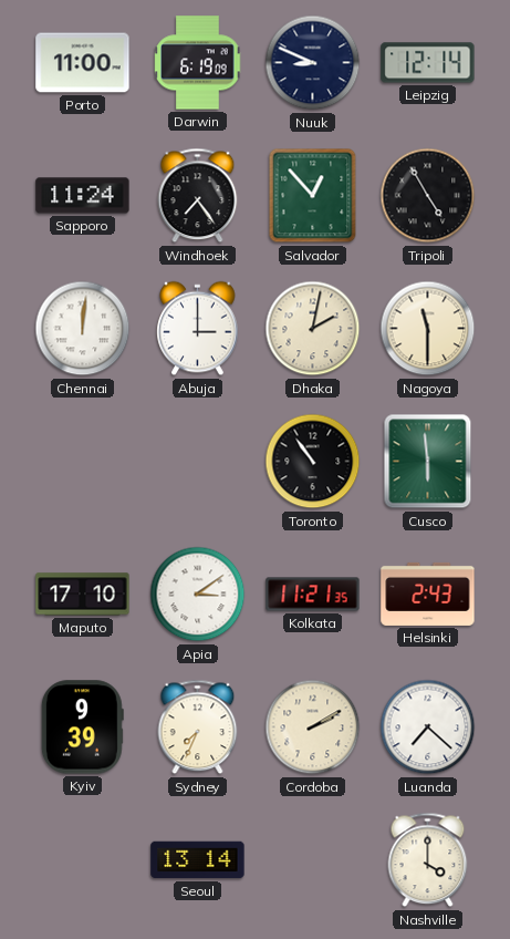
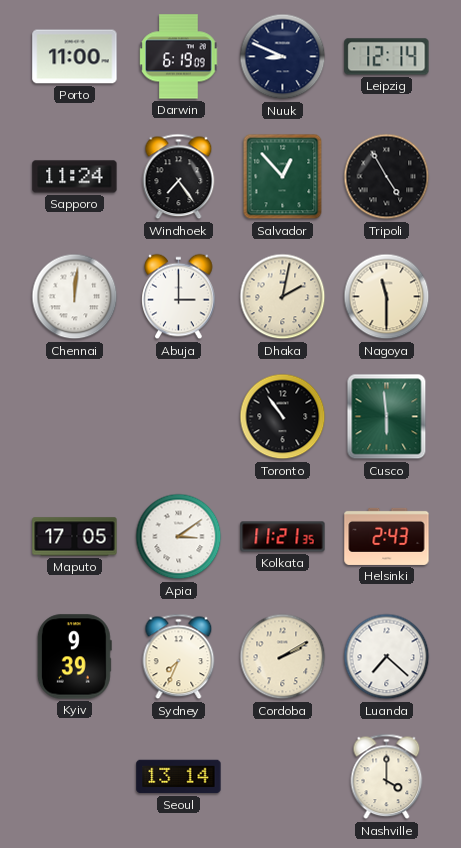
Maputo: 17:10 -> 17:05
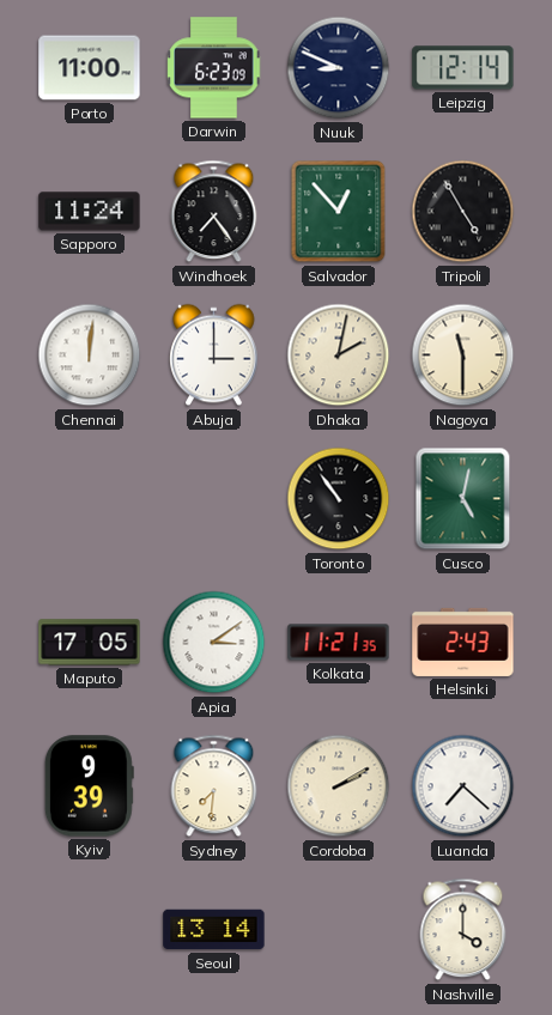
Darwin: 6:19 -> 6:23
Cusco: 5:59 -> 5:02
Sydney: 7:34 -> 7:31
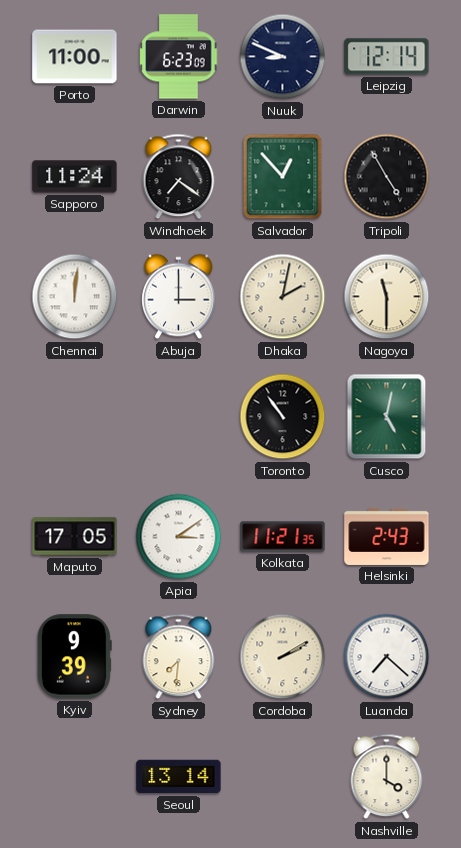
Windhoek: 7:24 -> 7:21
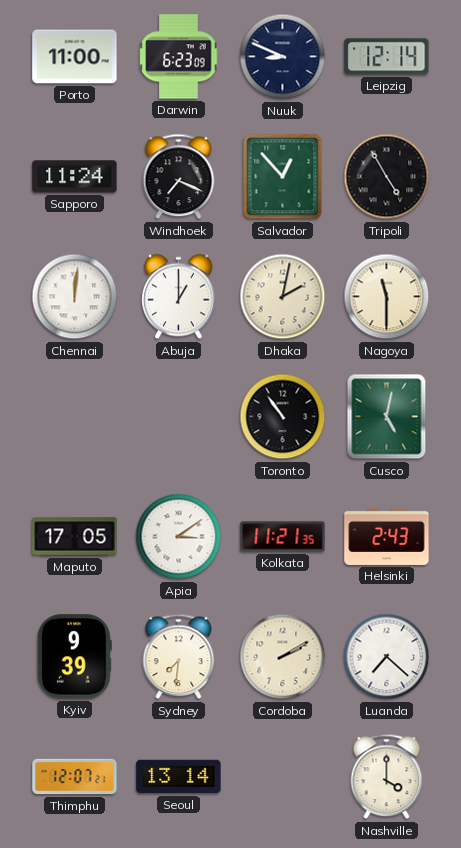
Windhoek: 7:21 -> 7:19
Abuja: 3:00 -> 1:00
Thimphu: none -> 12:07
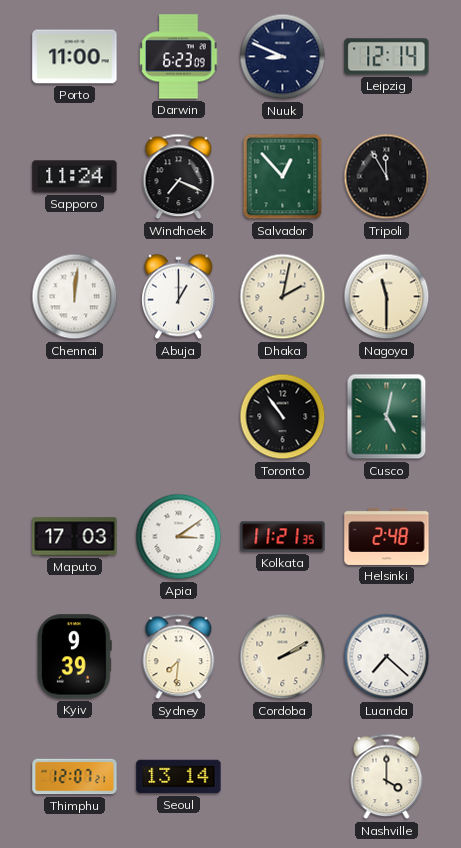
Tripoli: 4:55 -> 11:55
Maputo: 17:05 -> 17:03
Helsinki: 2:43 -> 2:48
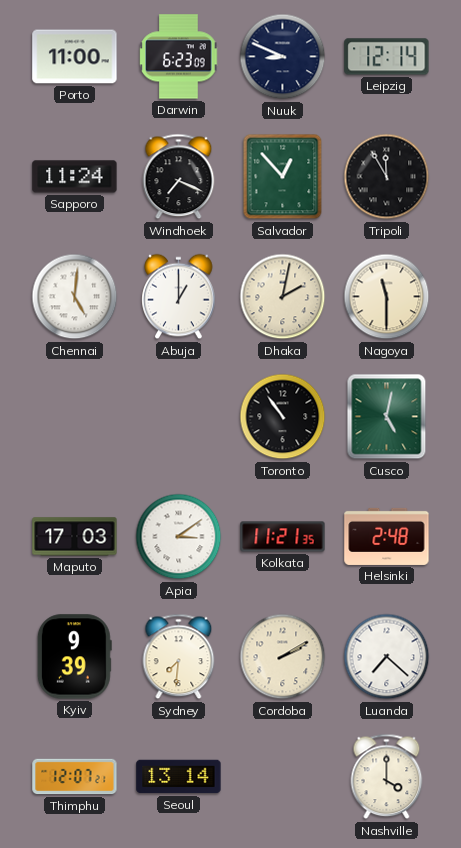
Chennai: 12:01 -> 5:01
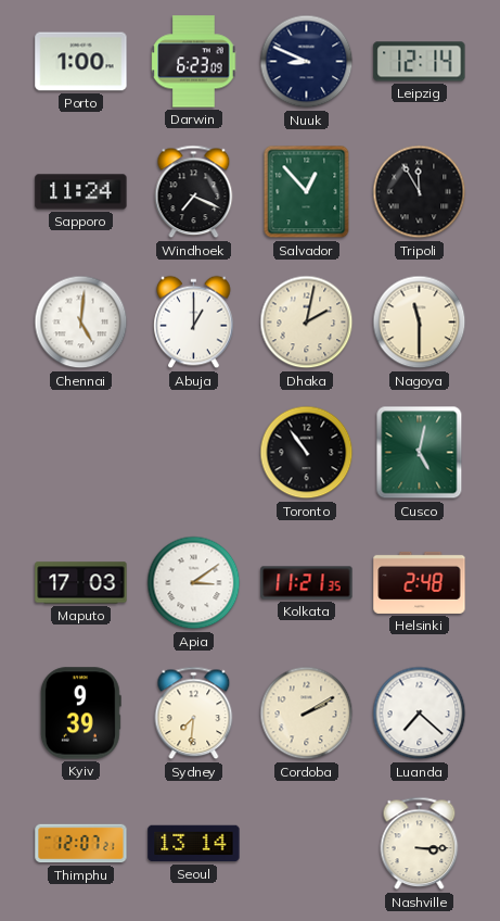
Porto: 11:00 -> 1:00
Nashville: 4:00 -> 3:15
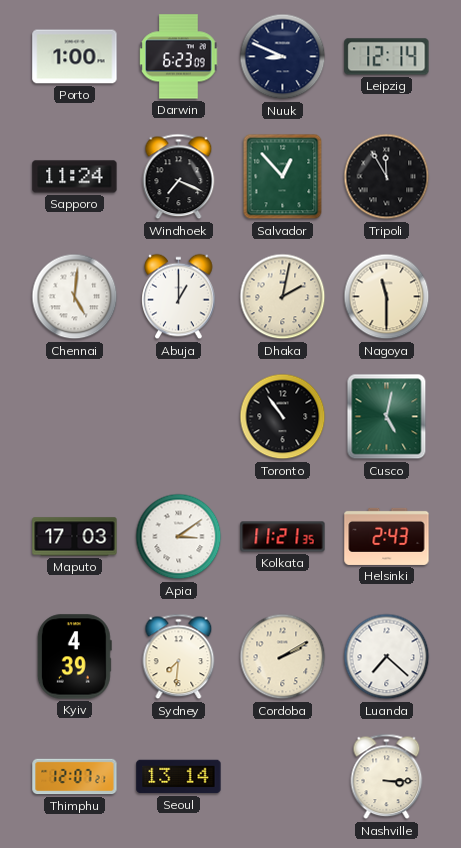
Helsinki: 2:48 -> 2:43
Kyiv: 9:39 -> 4:39
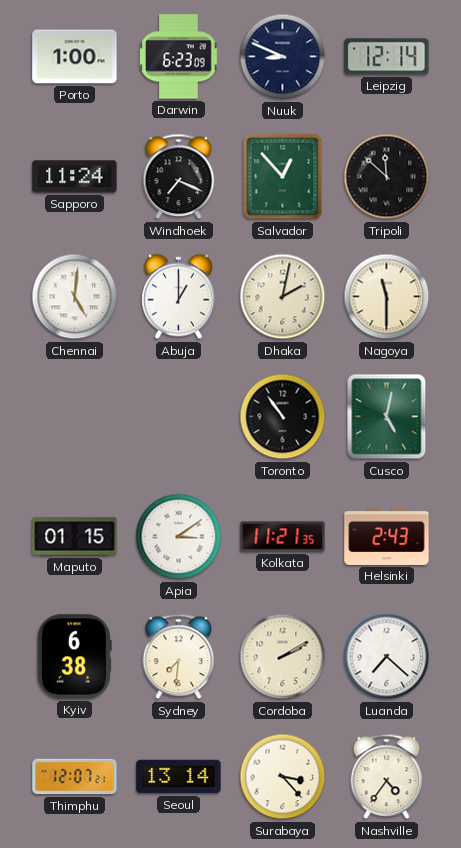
Tripoli: 11:55 -> 11:52
Maputo: 17:03 -> 01:15
Kyiv: 4:39 -> 6:38
Surabaya: none -> 3:23
Nashville: 3:15 -> 4:36
